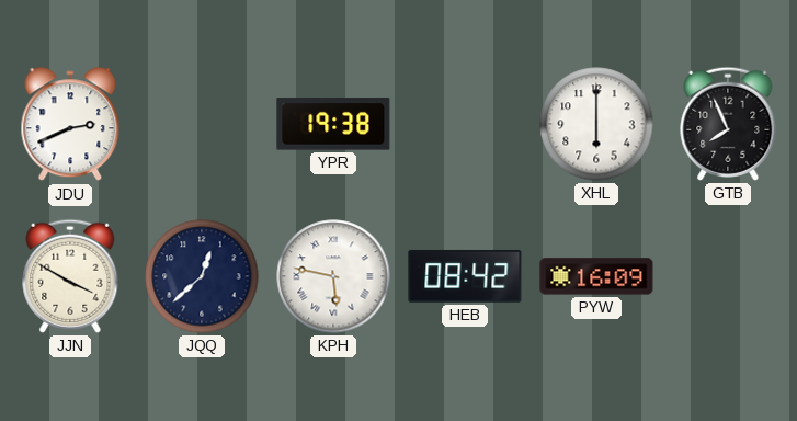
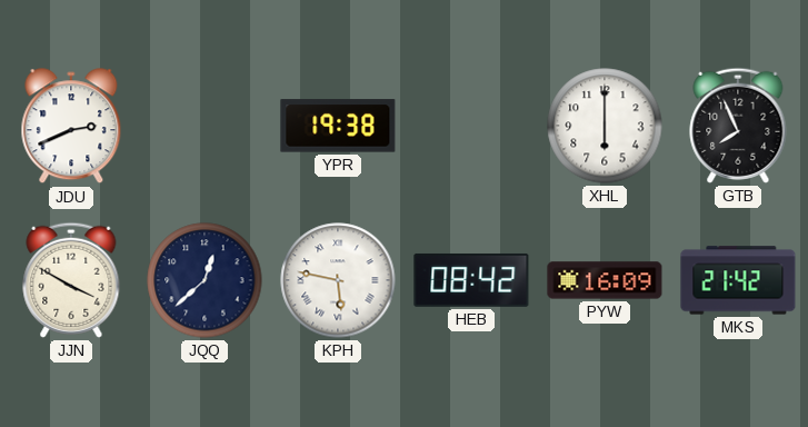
MKS: none -> 21:42
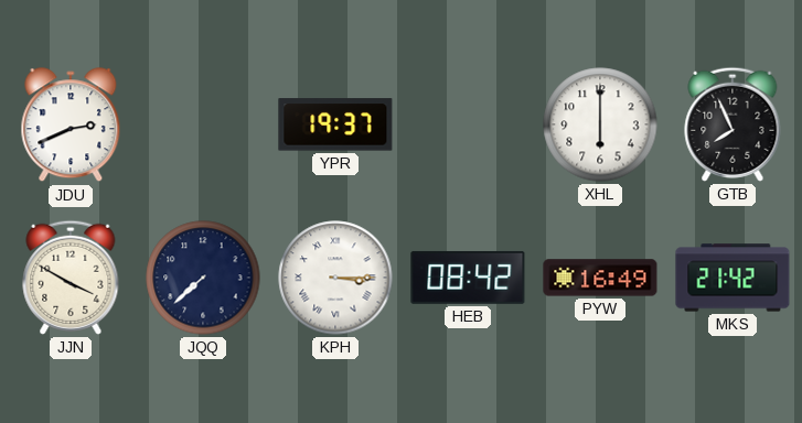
YPR: 19:38 -> 19:37
JQQ: 12:38 -> 7:38
KPH: 5:47 -> 3:15
PYW: 16:09 -> 16:49
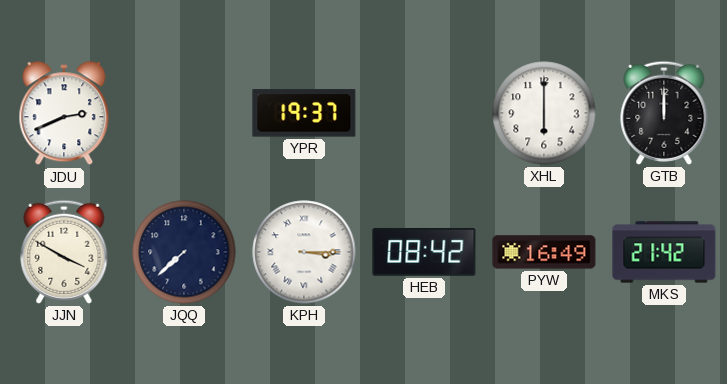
GTB: 7:56 -> 12:00
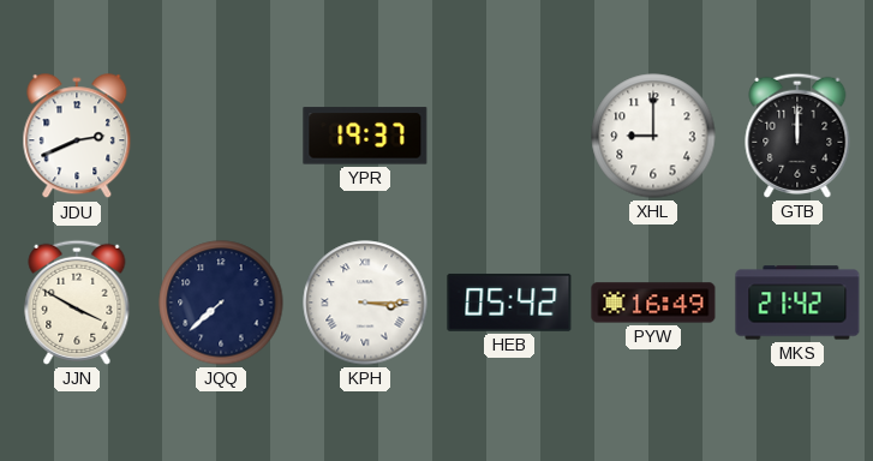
XHL: 6:00 -> 9:00
HEB: 08:42 -> 05:42
